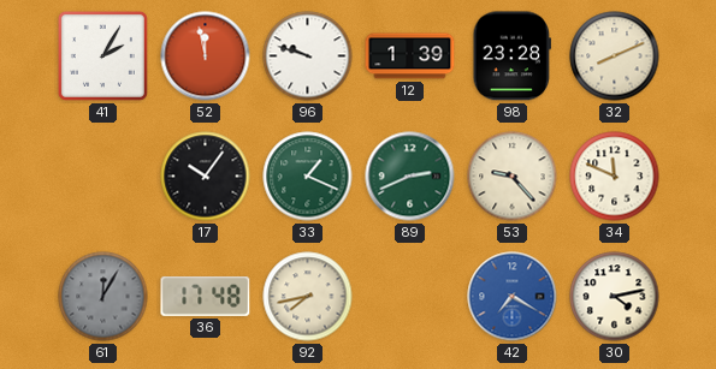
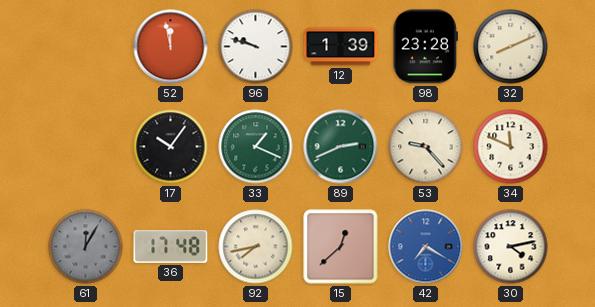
41: 2:05 -> none
15: none -> 12:38
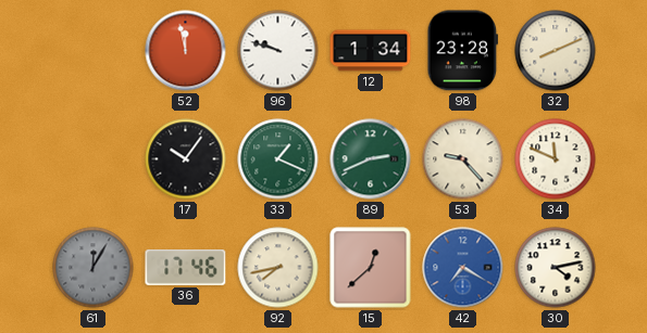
12: 1:39 -> 1:34
36: 17:48 -> 17:46
